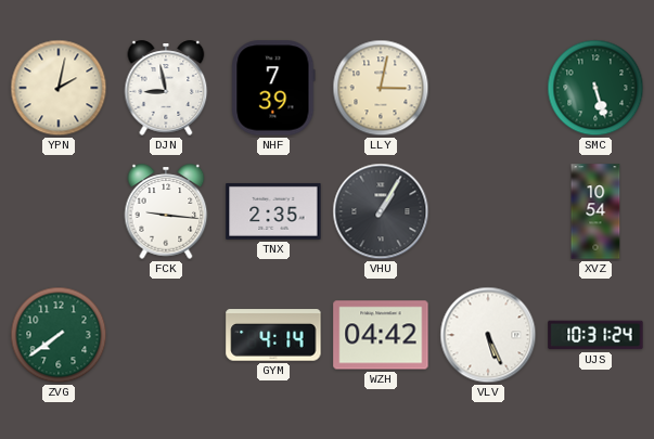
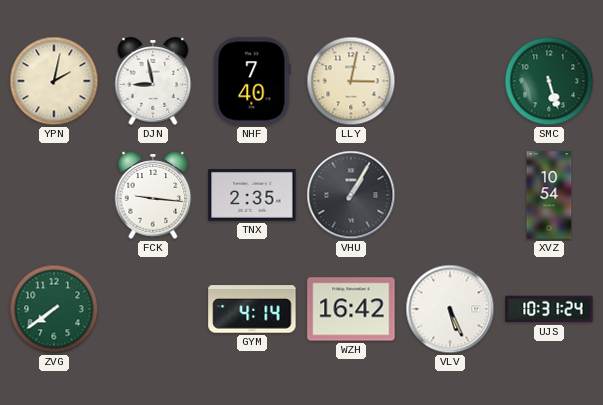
NHF: 7:39 -> 7:40
WZH: 04:42 -> 16:42
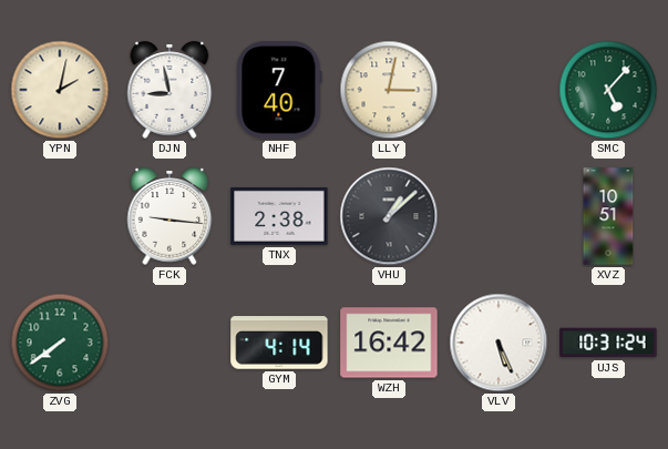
SMC: 5:27 -> 5:07
TNX: 2:35 -> 2:38
VHU: 1:05 -> 1:08
XVZ: 10:54 -> 10:51
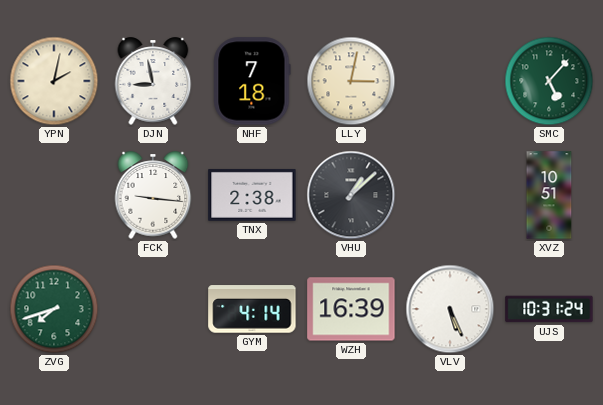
NHF: 7:40 -> 7:18
ZVG: 7:39 -> 7:42
WZH: 16:42 -> 16:39
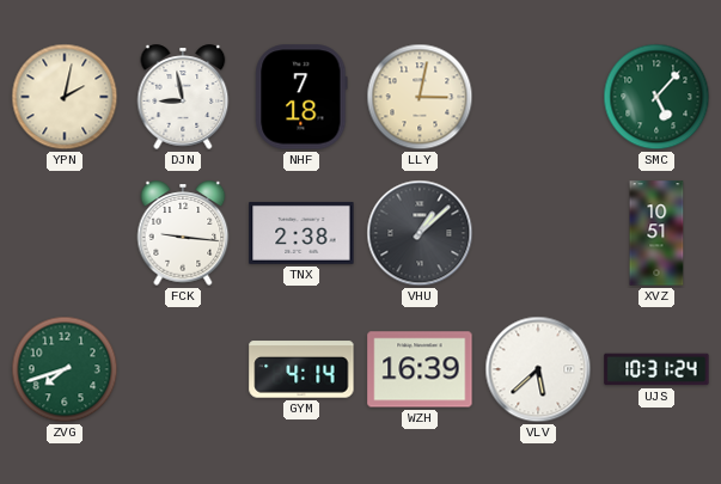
VLV: 5:26 -> 5:38
